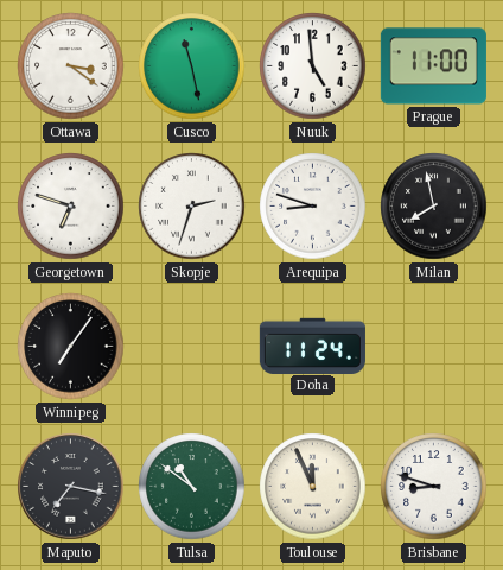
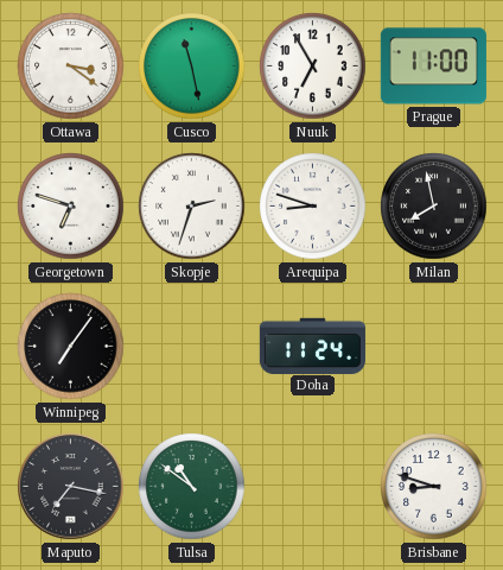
Nuuk: 4:59 -> 6:55
Toulouse: 11:56 -> none
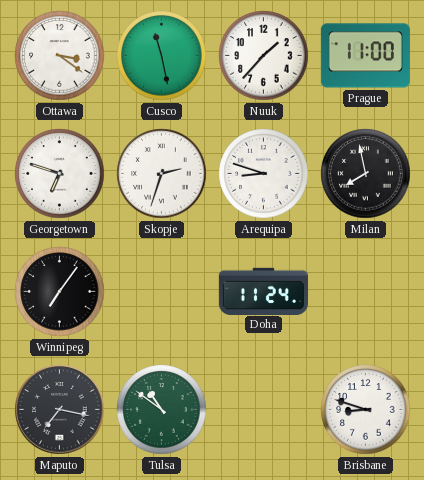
Nuuk: 6:55 -> 1:37
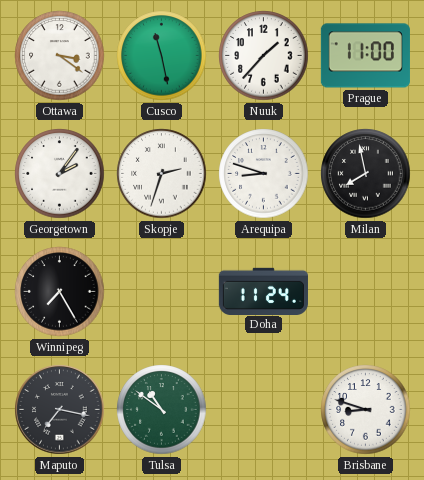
Georgetown: 6:48 -> 2:06
Winnipeg: 7:06 -> 7:25
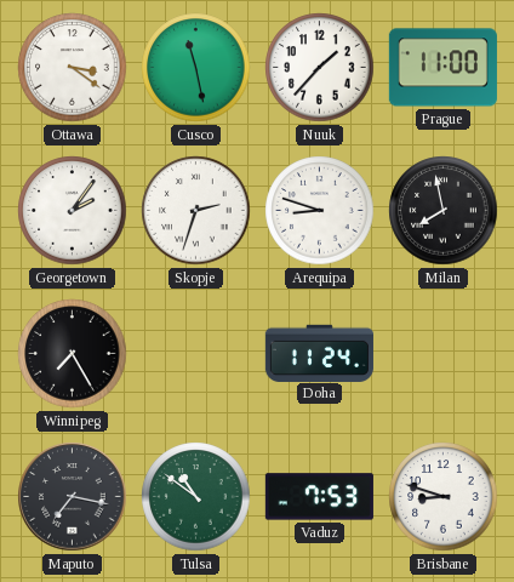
Vaduz: none -> 7:53
